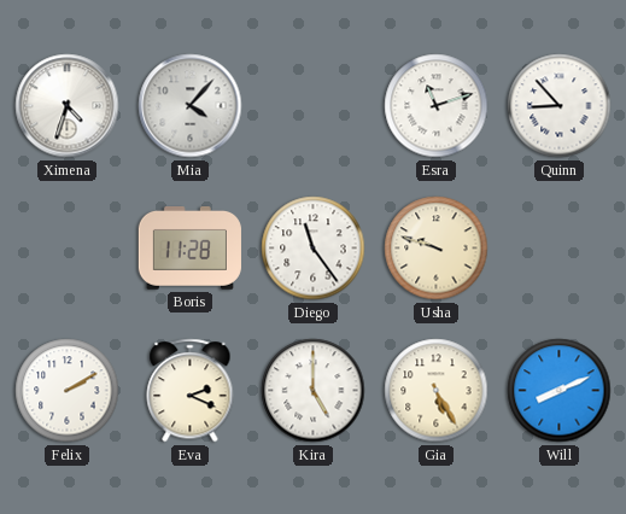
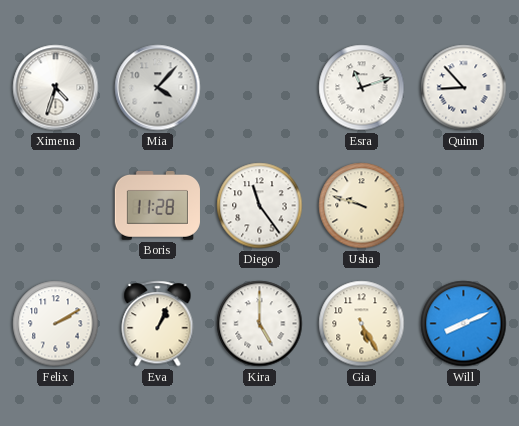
Eva: 2:19 -> 1:04
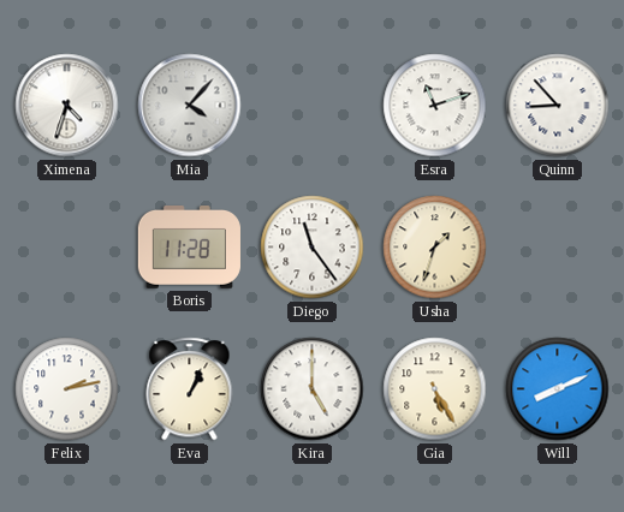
Usha: 9:48 -> 1:33
Felix: 2:10 -> 2:13
